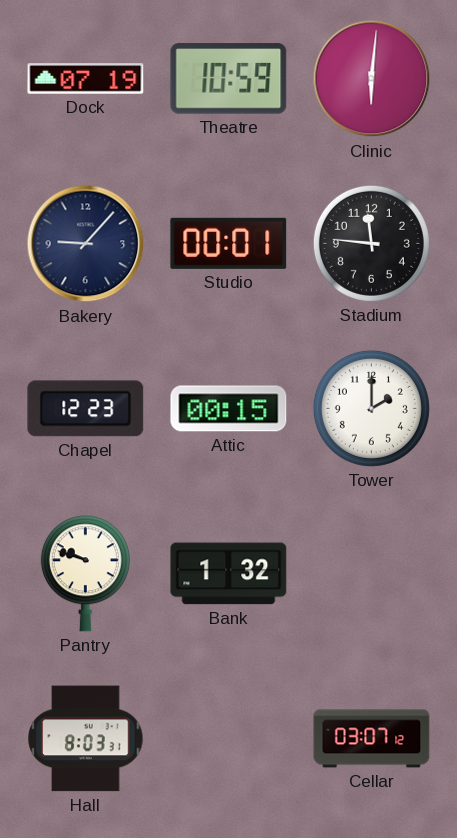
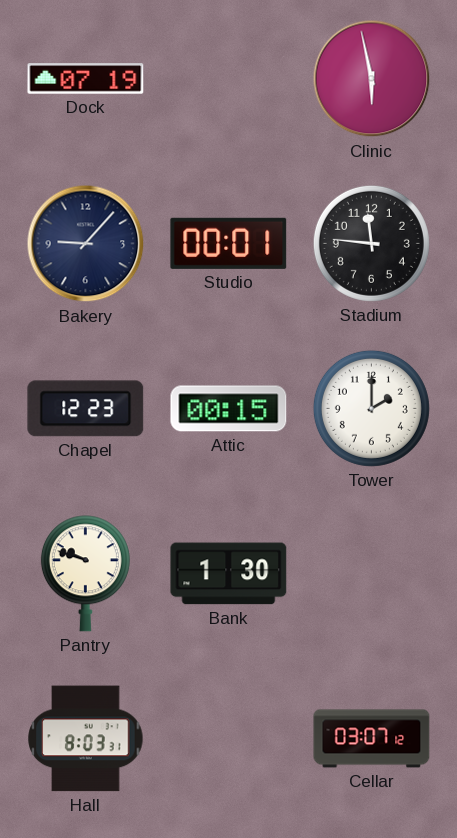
Theatre: 10:59 -> none
Clinic: 6:01 -> 5:58
Bank: 1:32 -> 1:30
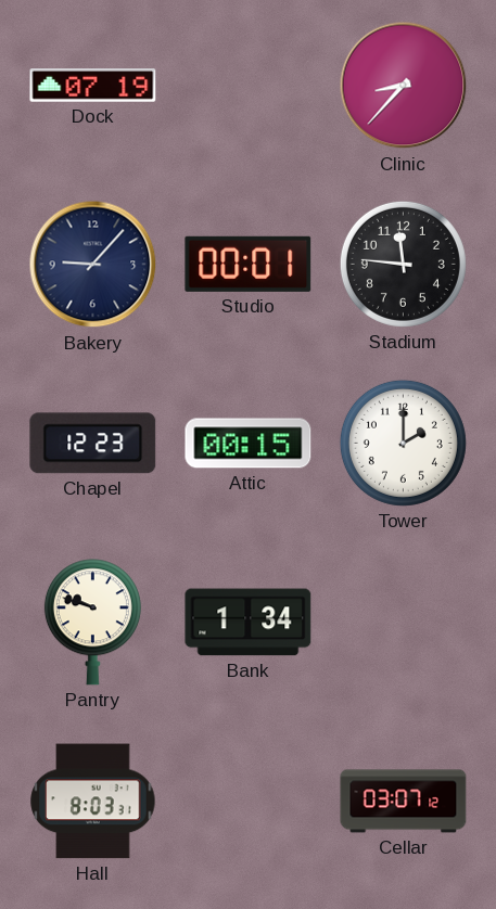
Clinic: 5:58 -> 8:37
Bank: 1:30 -> 1:34
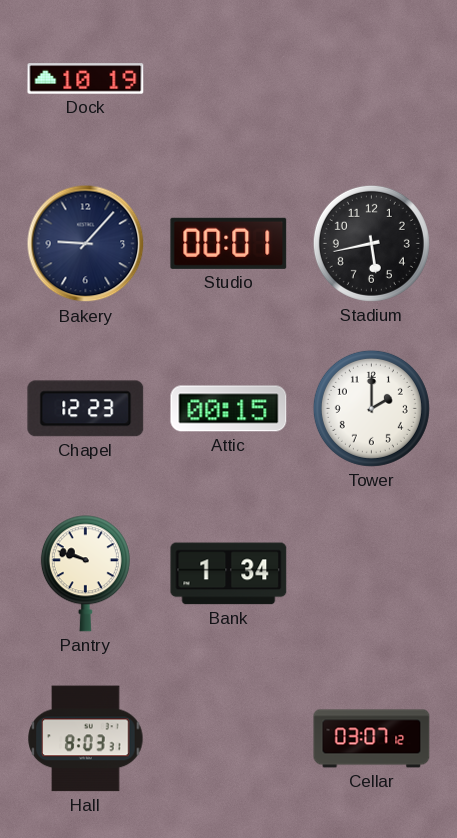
Dock: 07:19 -> 10:19
Clinic: 8:37 -> none
Stadium: 11:46 -> 5:43
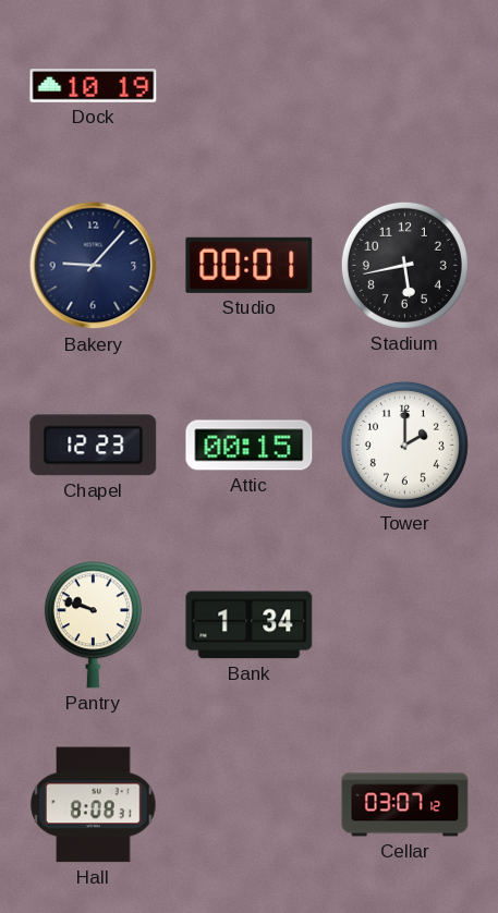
Hall: 8:03 -> 8:08
